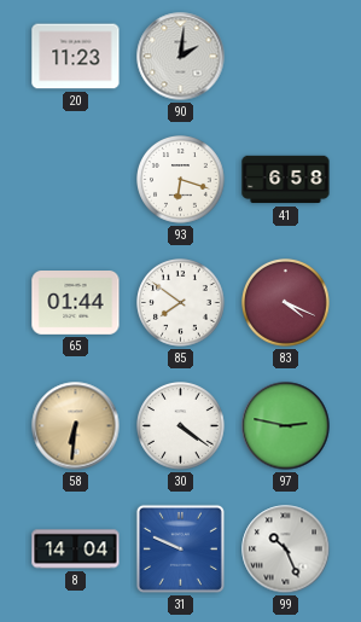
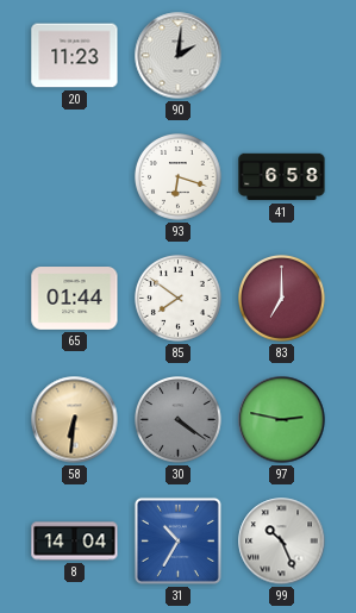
83: 4:19 -> 7:00
30 dial: white -> grey
31: 9:49 -> 10:35
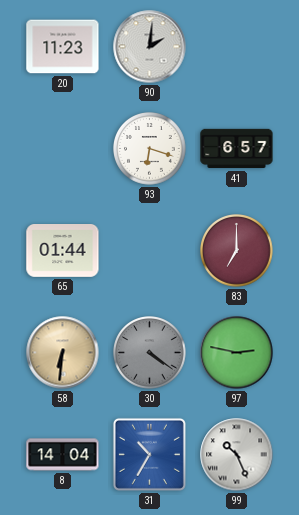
41: 6:58 -> 6:57
85: 7:51 -> none
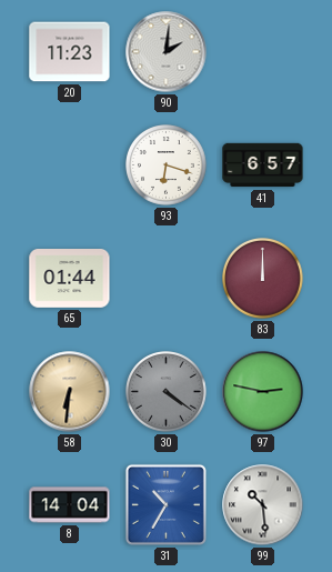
83: 7:00 -> 12:00
99: 10:26 -> 10:29
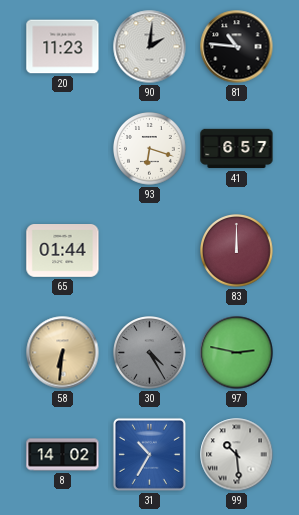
81: none -> 10:46
30: 4:21 -> 4:25
8: 14:04 -> 14:02
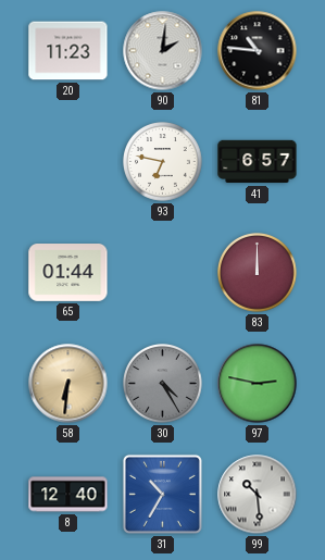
93: 6:18 -> 6:47
8: 14:02 -> 12:40
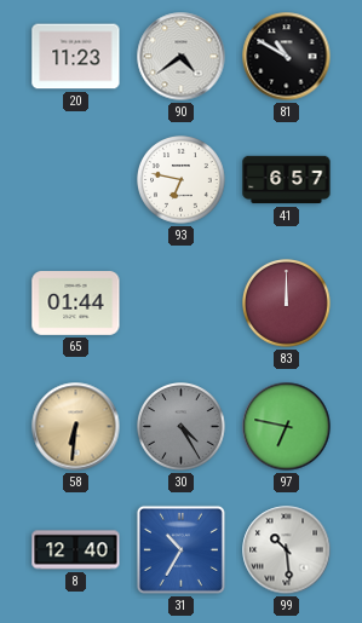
90: 2:01 -> 4:39
81: 10:46 -> 10:50
97: 2:47 -> 6:47
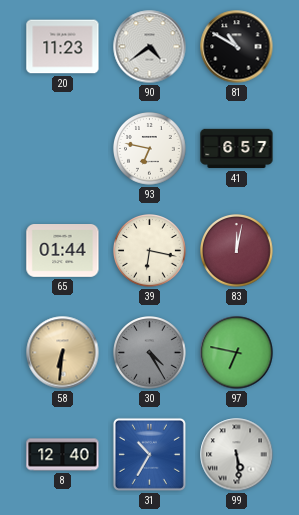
39: none -> 6:17
83: 12:00 -> 12:02
99: 10:29 -> 5:29
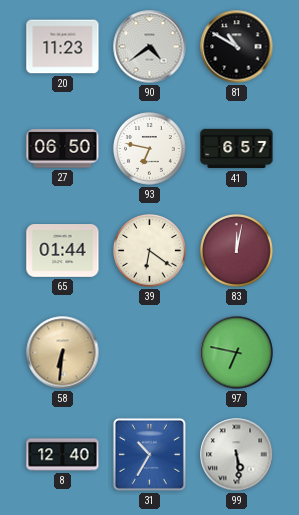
27: none -> 06:50
39: 6:17 -> 6:21
30: 4:25 -> none
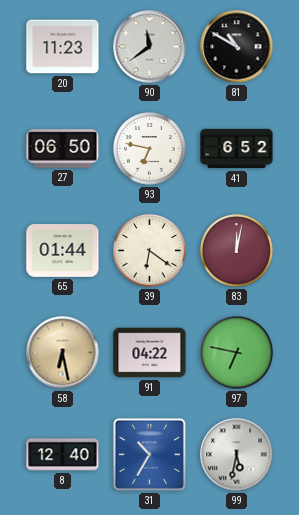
90: 4:39 -> 11:39
41: 6:57 -> 6:52
58: 6:31 -> 6:28
91: none -> 04:22
99: 5:29 -> 5:32
